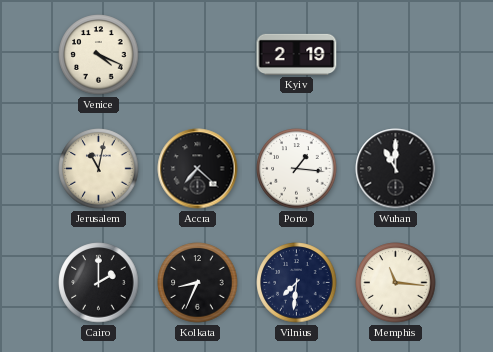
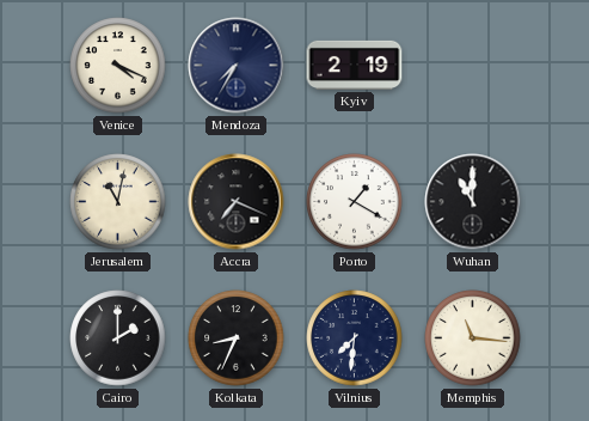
Mendoza: none -> 7:35
Accra: 7:22 -> 7:19
Porto: 1:16 -> 1:20
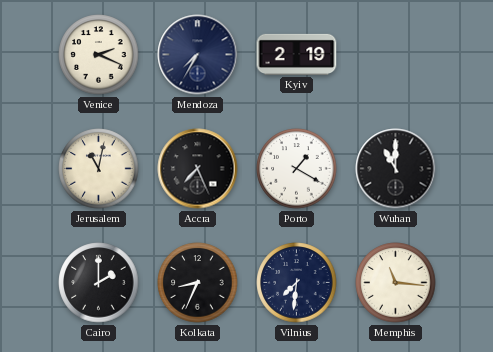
Venice: 4:19 -> 2:19
Accra: 7:19 -> 7:26
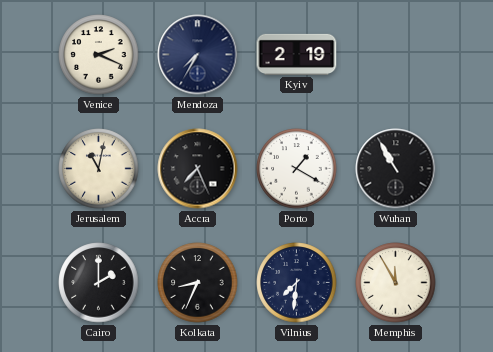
Wuhan: 11:00 -> 10:55
Memphis: 11:16 -> 11:55
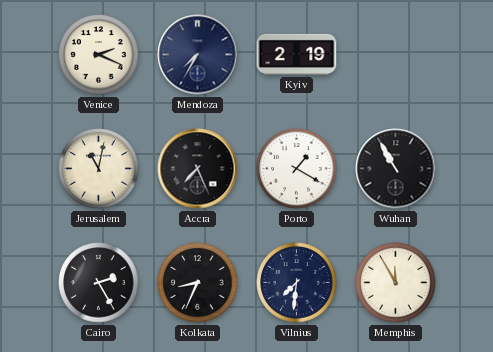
Cairo: 2:00 -> 2:25
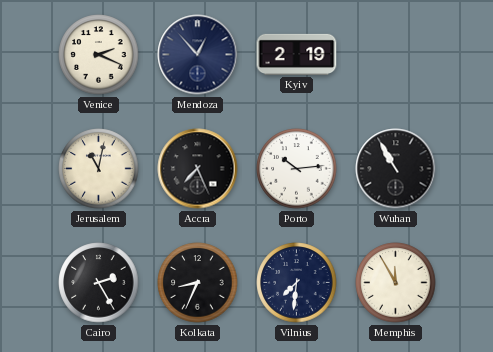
Mendoza: 7:35 -> 12:53
Porto: 1:20 -> 10:14
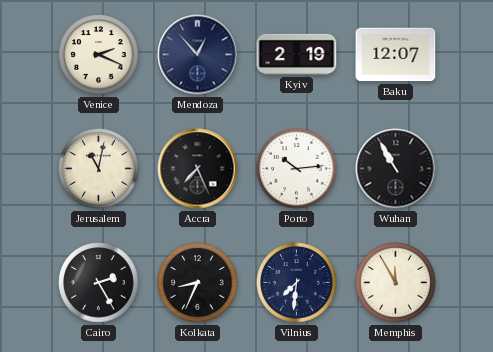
Baku: none -> 12:07
